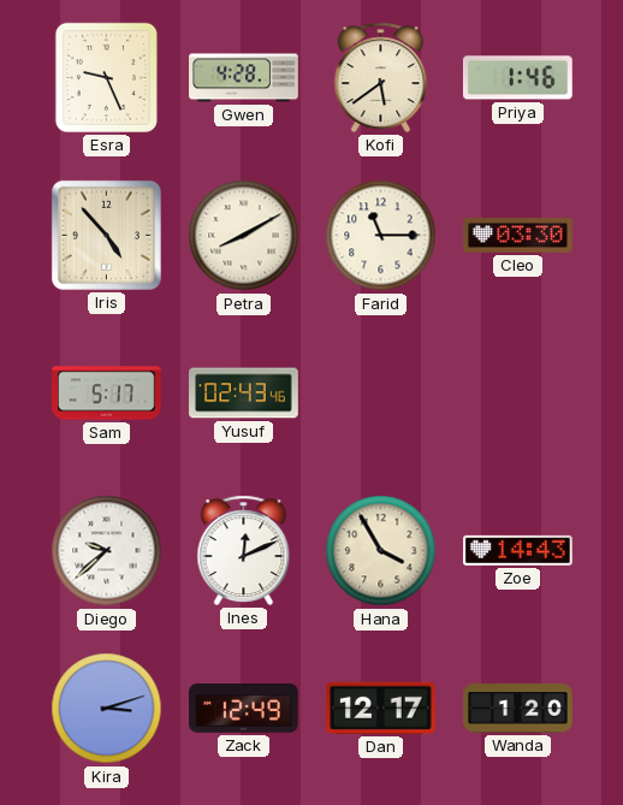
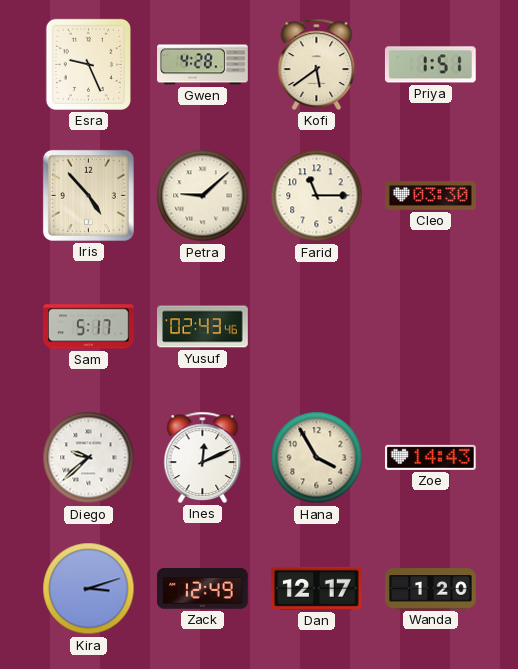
Priya: 1:46 -> 1:51
Petra: 8:10 -> 9:08
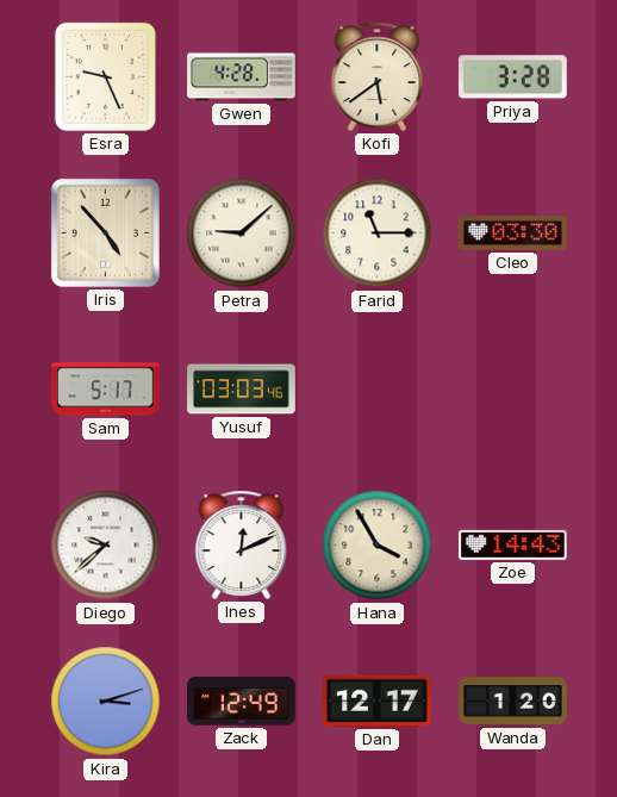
Priya: 1:51 -> 3:28
Yusuf: 02:43 -> 03:03
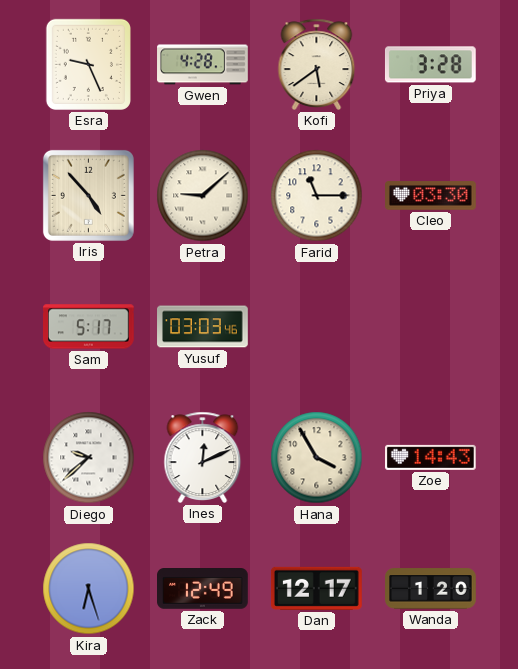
Kira: 3:12 -> 6:27
